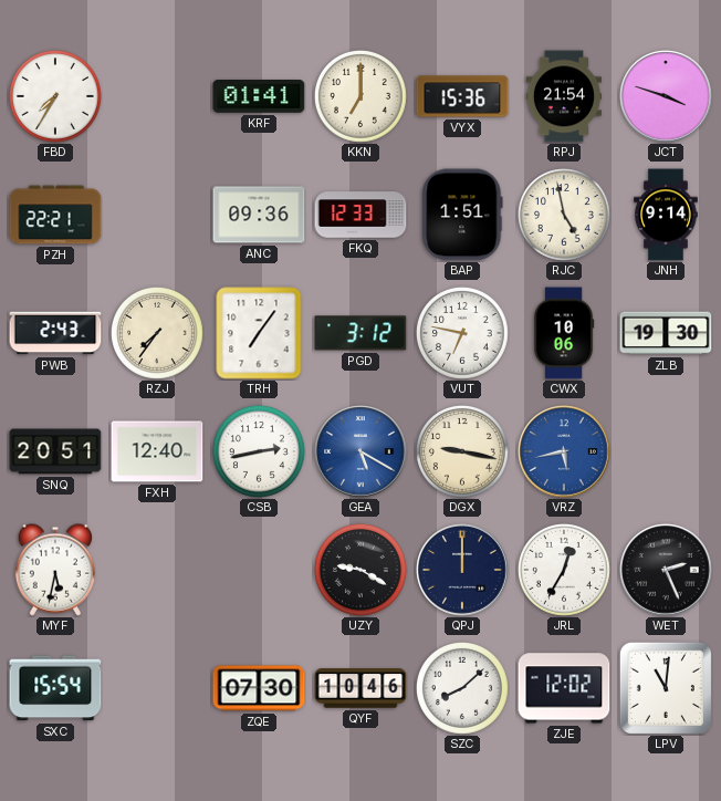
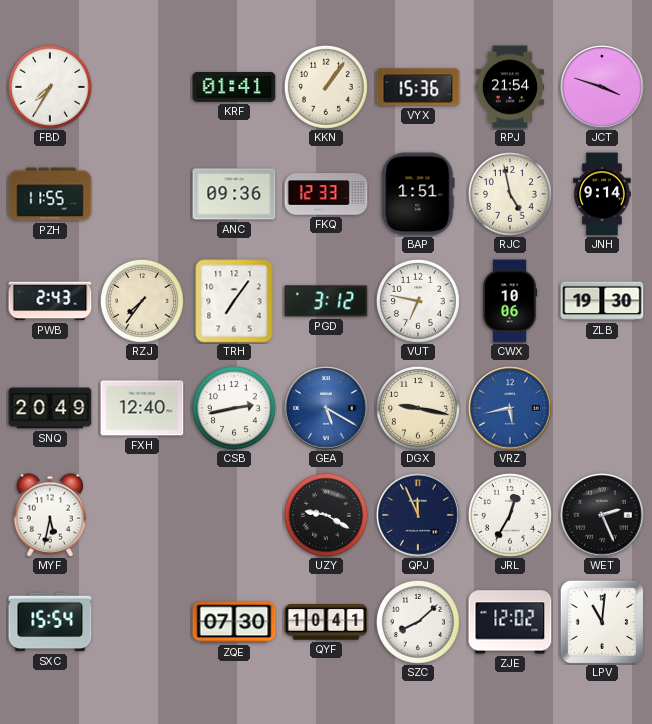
KKN: 7:00 -> 1:06
PZH: 22:21 -> 11:55
SNQ: 20:51 -> 20:49
QPJ: 12:00 -> 11:56
QYF: 10:46 -> 10:41
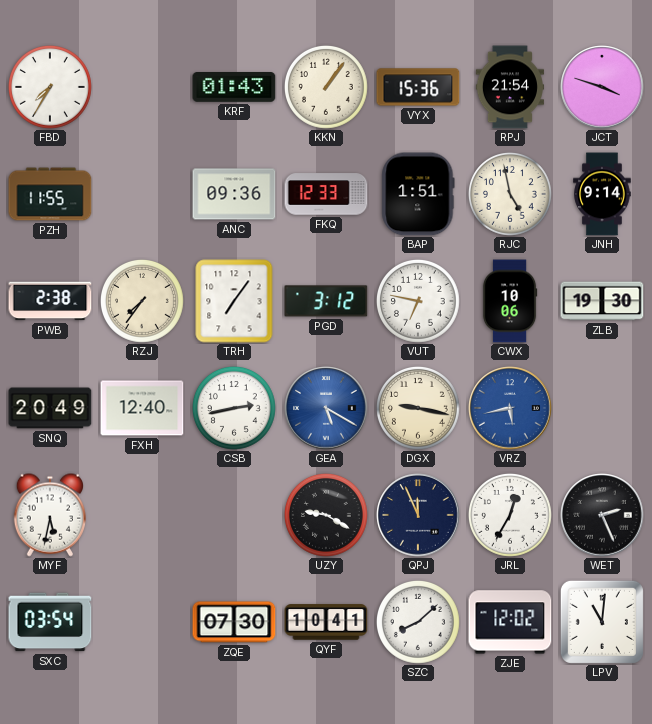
KRF: 01:41 -> 01:43
PWB: 2:43 -> 2:38
SXC: 15:54 -> 03:54
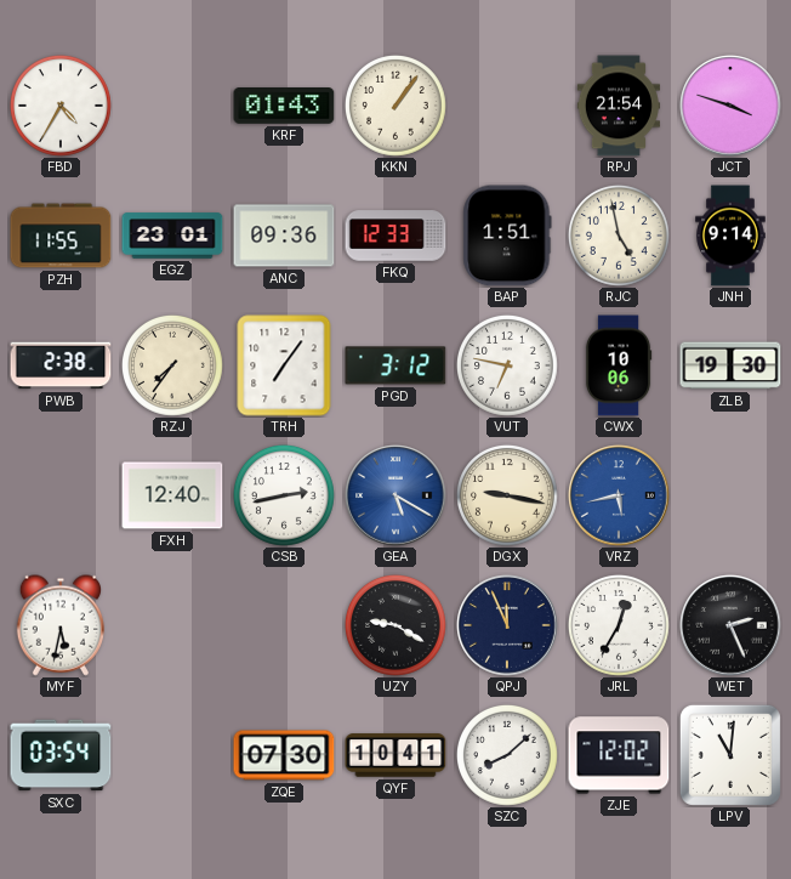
FBD: 7:35 -> 4:35
VYX: 15:36 -> none
EGZ: none -> 23:01
SNQ: 20:49 -> none
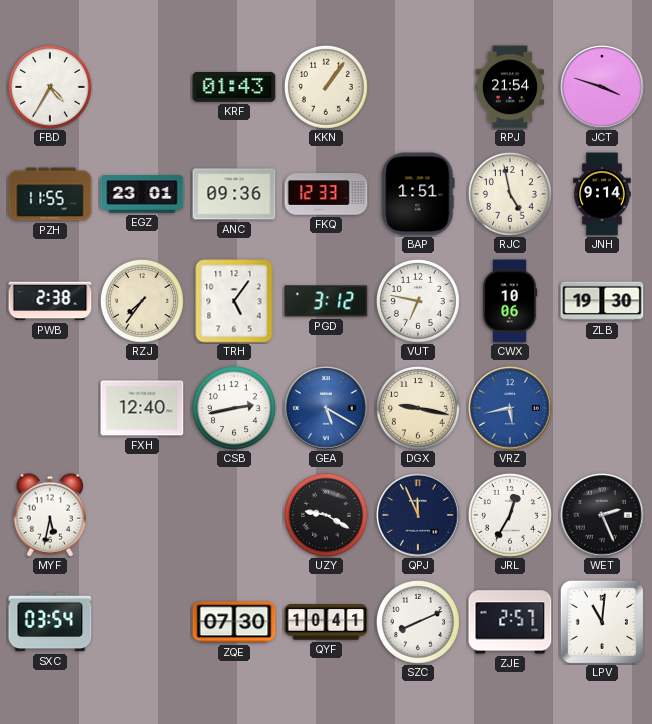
TRH: 7:06 -> 5:06
SZC: 8:08 -> 8:11
ZJE: 12:02 -> 2:57
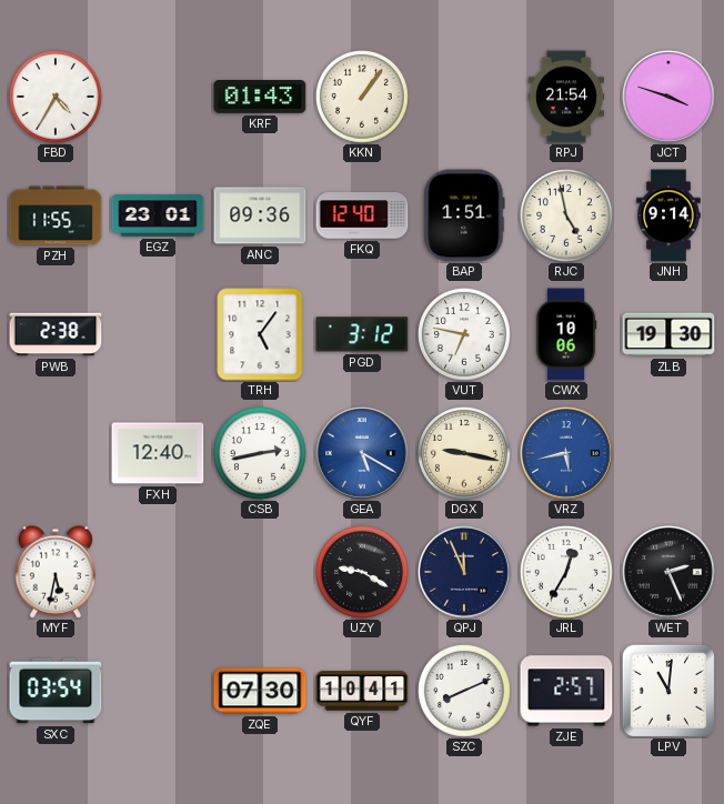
FKQ: 12:33 -> 12:40
RZJ: 7:36 -> none
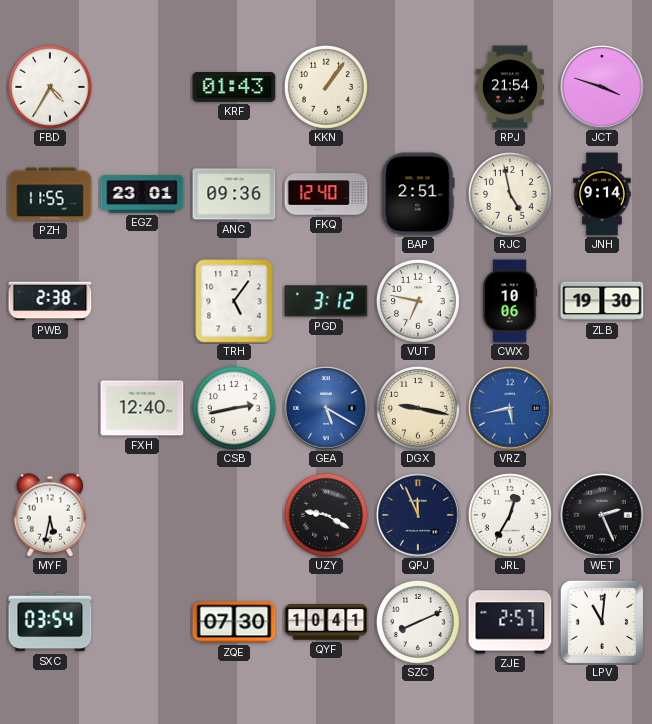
BAP: 1:51 -> 2:51
